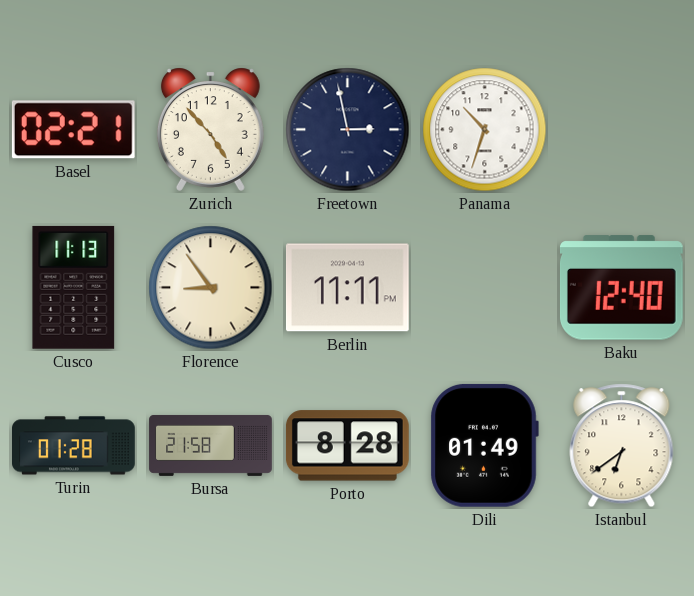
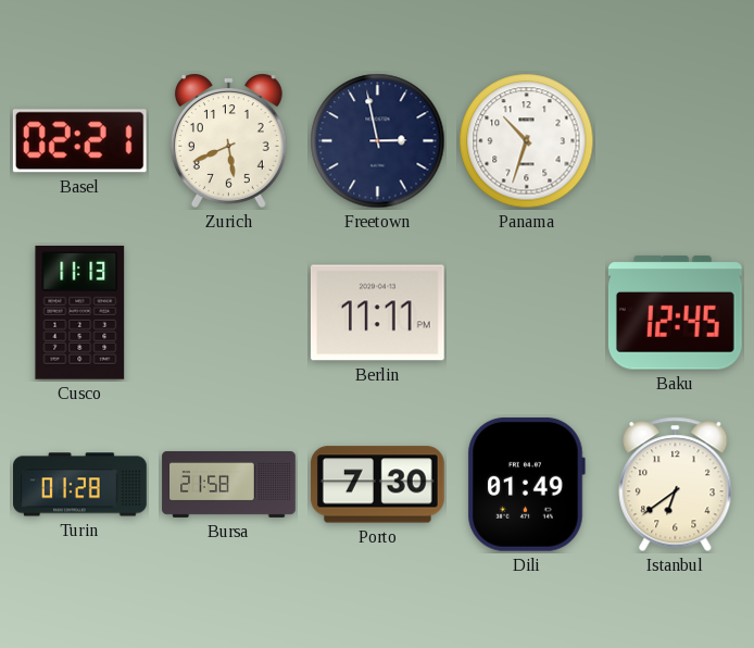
Zurich: 4:53 -> 5:41
Florence: 8:54 -> none
Baku: 12:40 -> 12:45
Porto: 8:28 -> 7:30
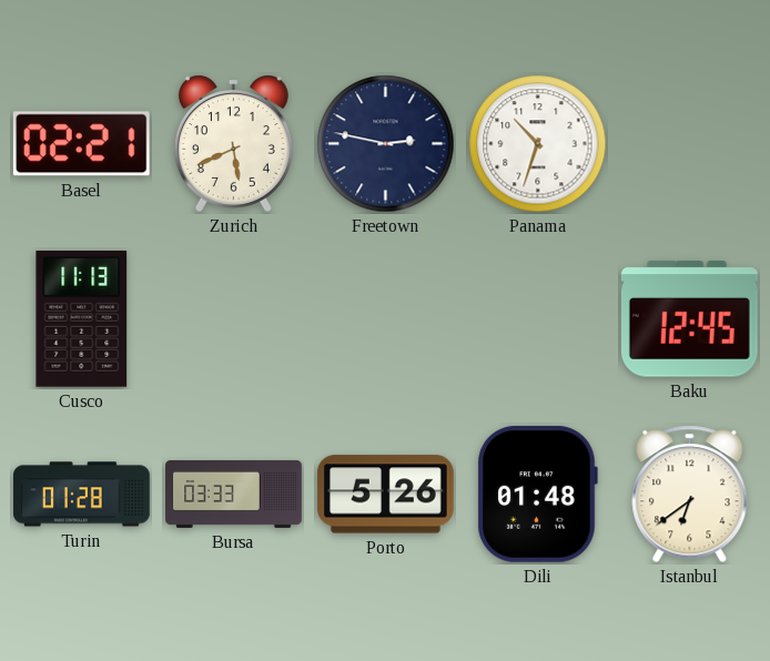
Freetown: 2:58 -> 2:47
Berlin: 11:11 -> none
Bursa: 21:58 -> 03:33
Porto: 7:30 -> 5:26
Dili: 01:49 -> 01:48
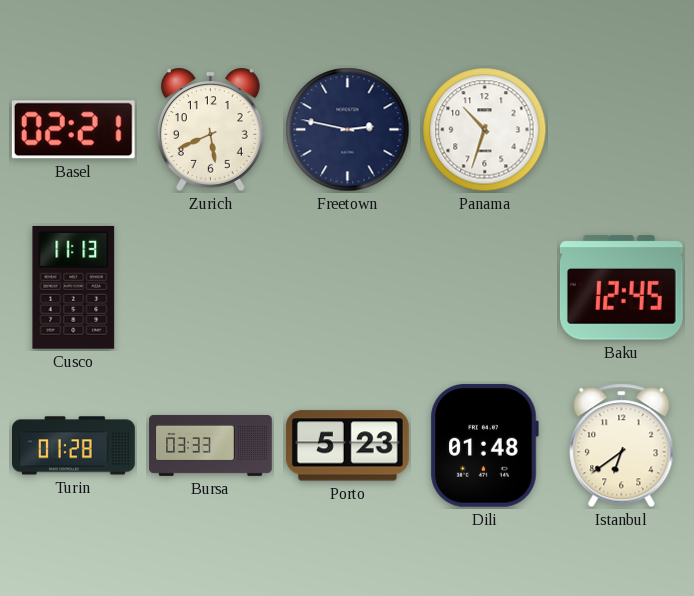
Porto: 5:26 -> 5:23
